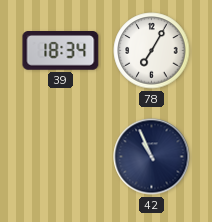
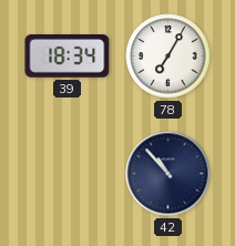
42: 10:56 -> 10:53
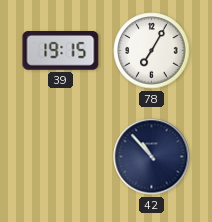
39: 18:34 -> 19:15
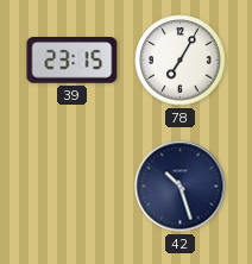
39: 19:15 -> 23:15
42: 10:53 -> 10:27
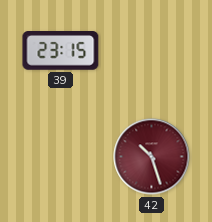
78: 7:05 -> none
42 dial: navy -> burgundy
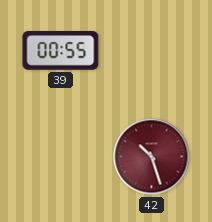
39: 23:15 -> 00:55
